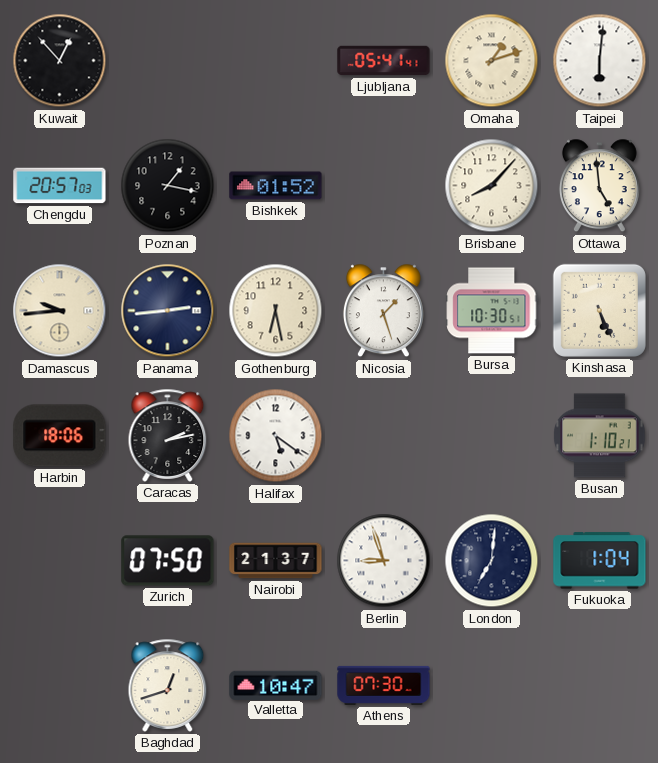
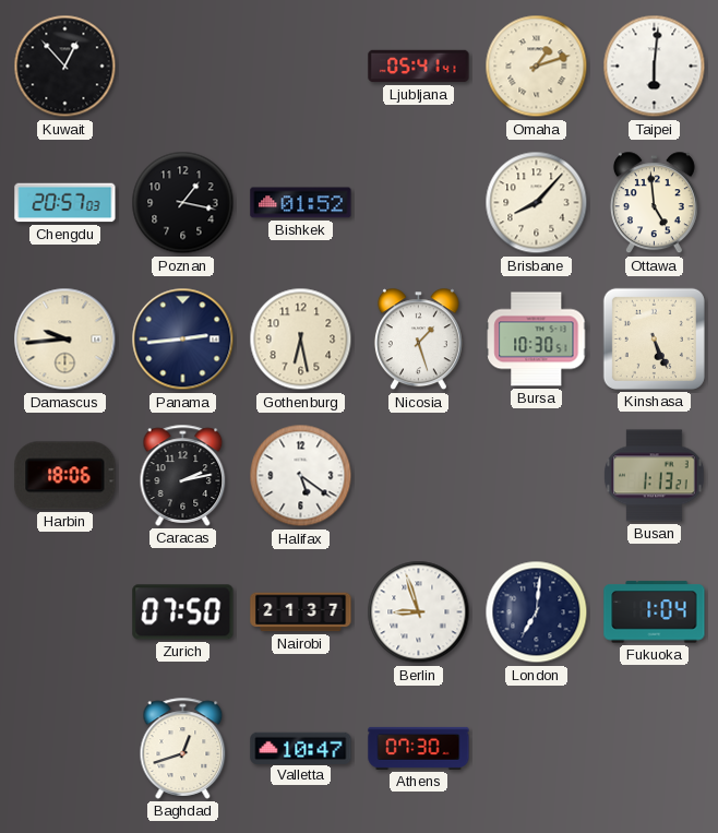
Busan: 1:10 -> 1:13
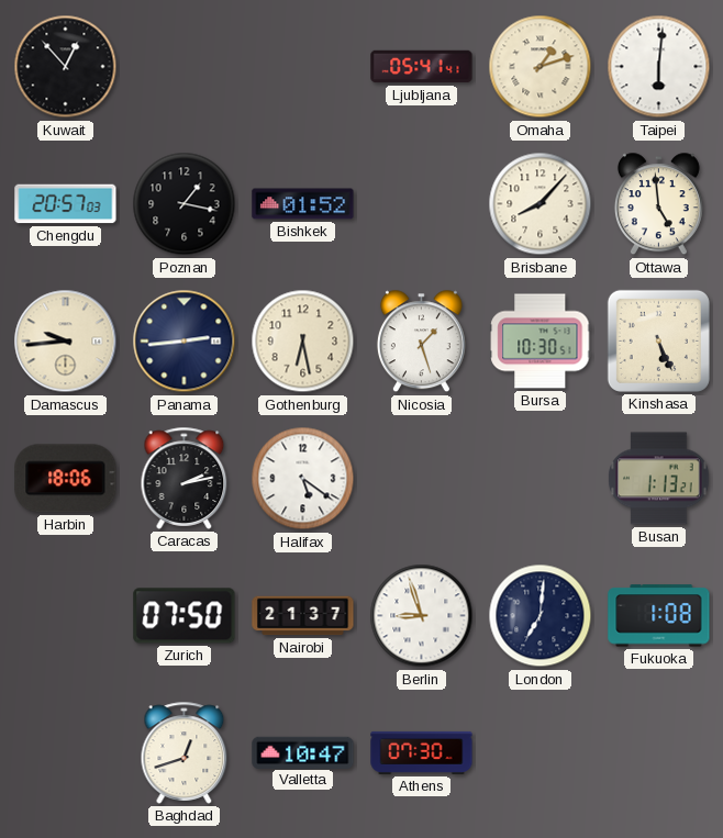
Fukuoka: 1:04 -> 1:08
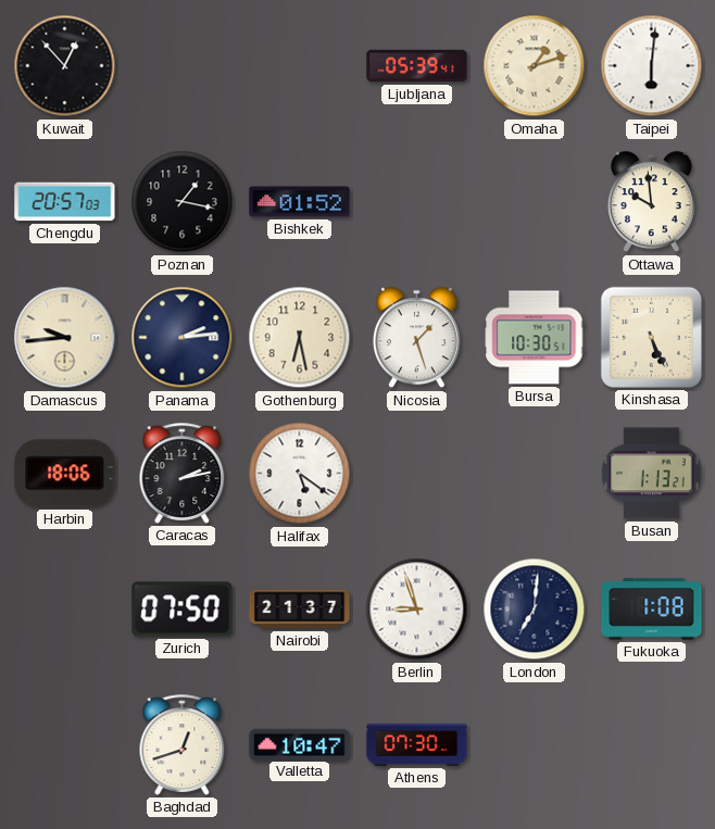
Ljubljana: 05:41 -> 05:39
Brisbane: 8:07 -> none
Ottawa: 4:59 -> 9:59
Panama: 2:44 -> 2:14
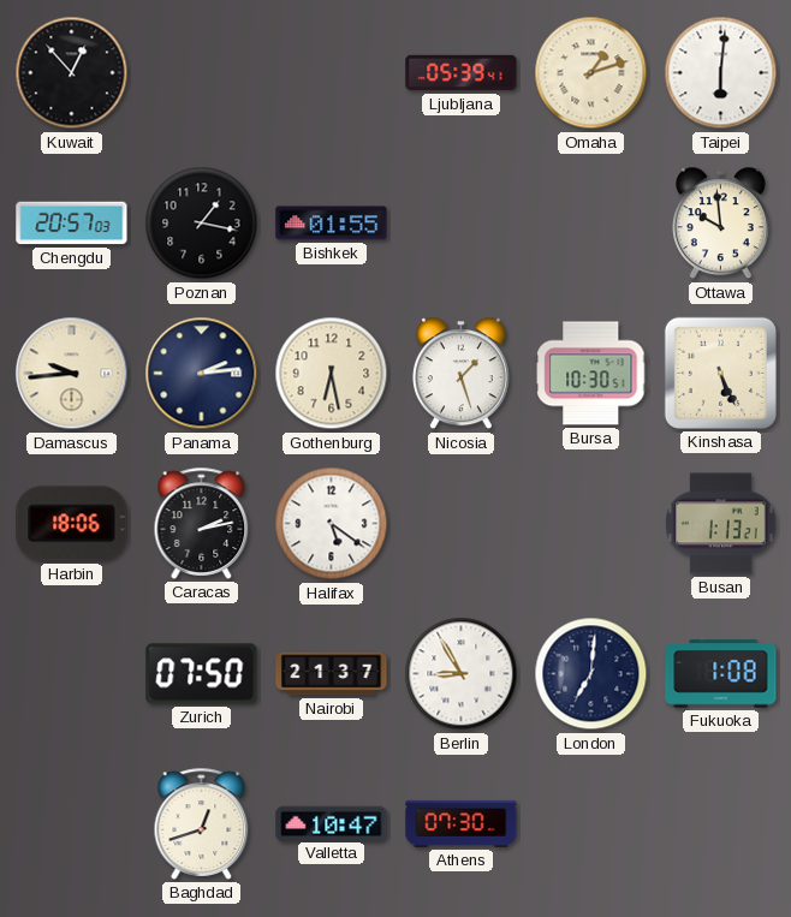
Bishkek: 01:52 -> 01:55
Berlin: 8:57 -> 8:55
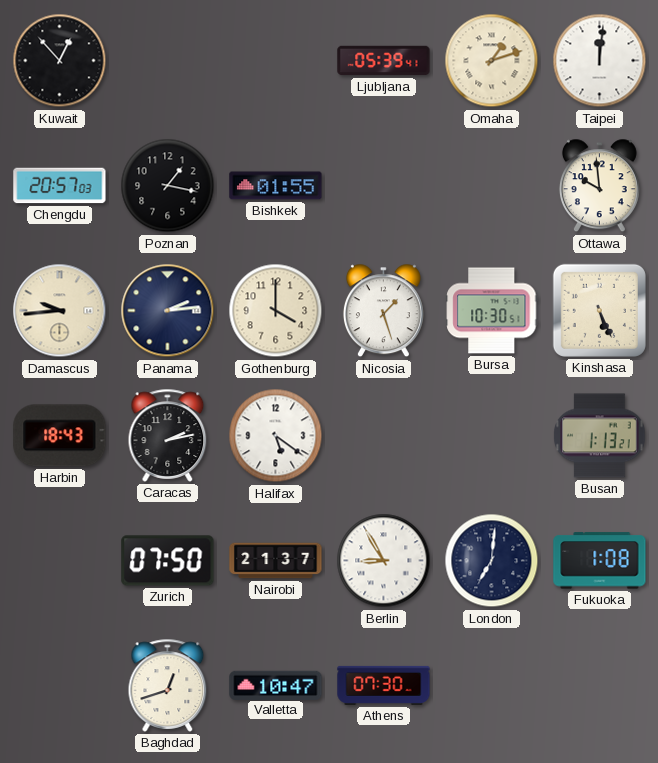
Taipei: 6:01 -> 12:01
Gothenburg: 6:28 -> 4:00
Harbin: 18:06 -> 18:43
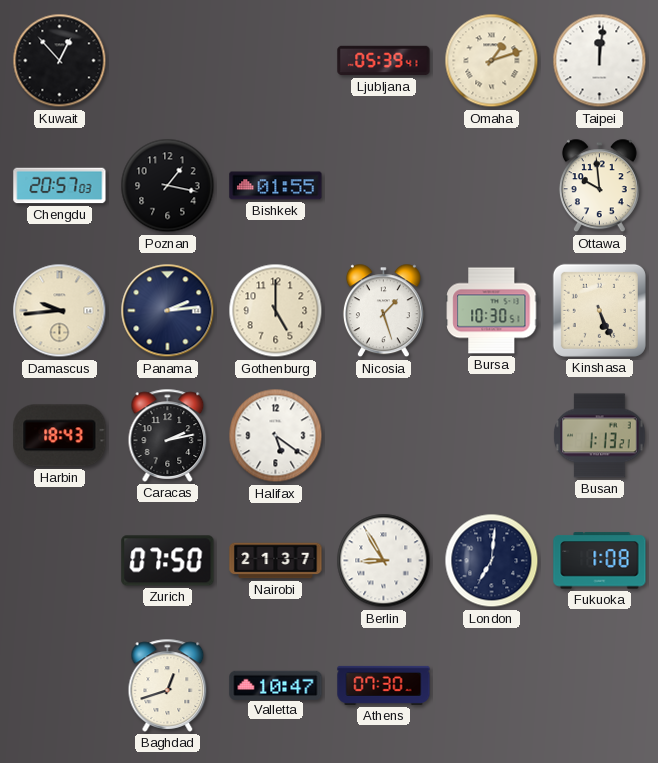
Gothenburg: 4:00 -> 5:00
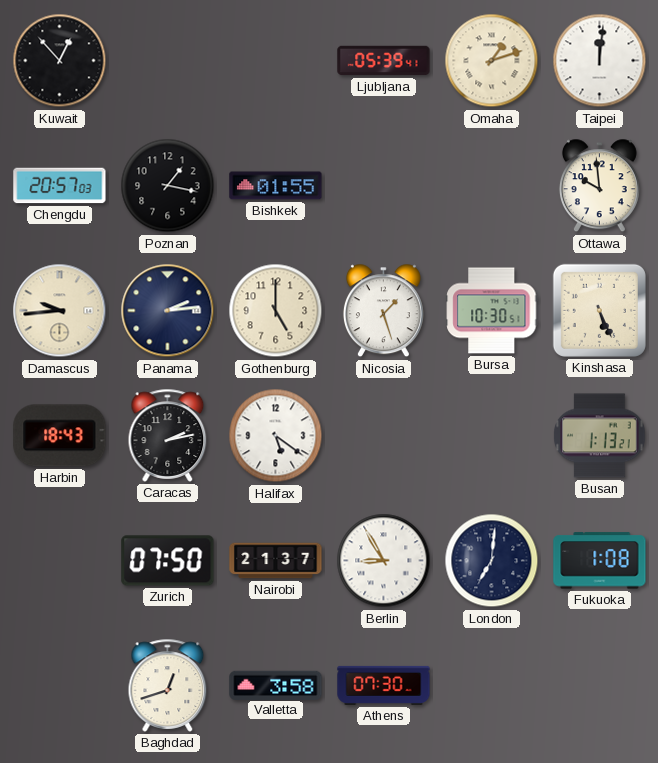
Valletta: 10:47 -> 3:58
